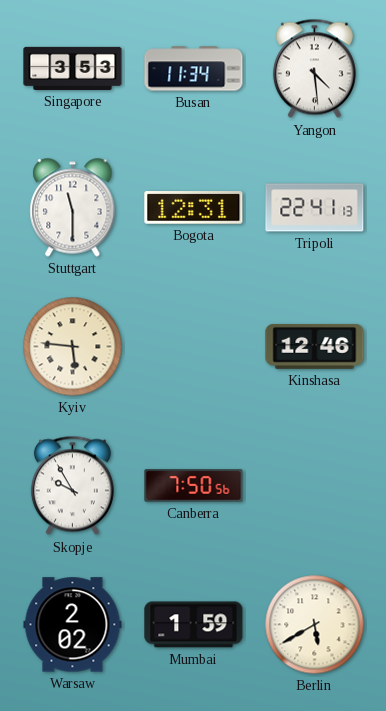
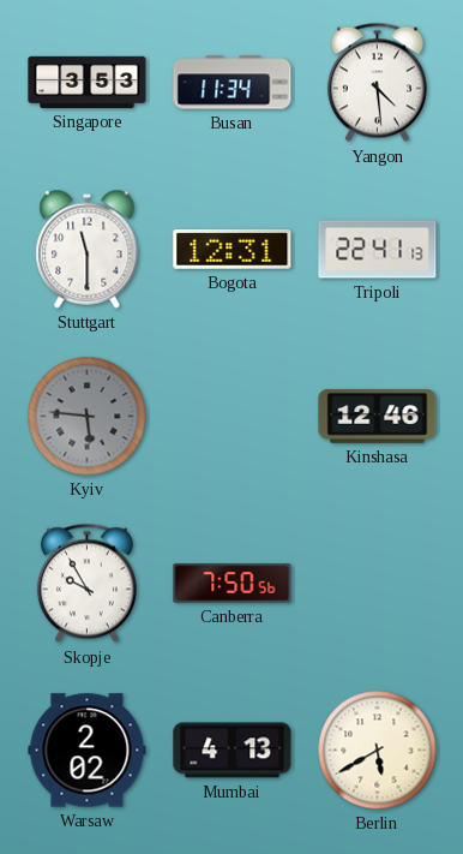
Kyiv dial: cream -> grey
Mumbai: 1:59 -> 4:13
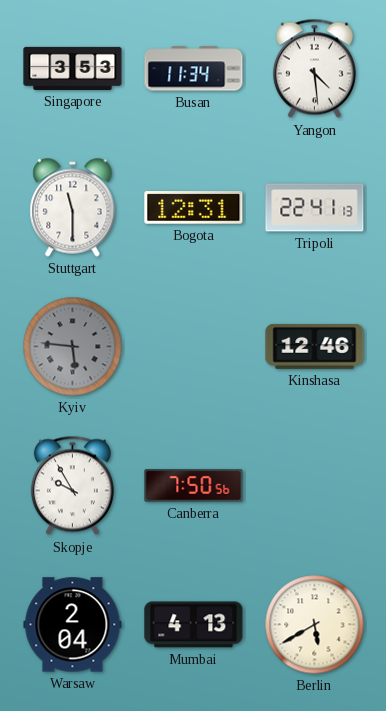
Warsaw: 2:02 -> 2:04
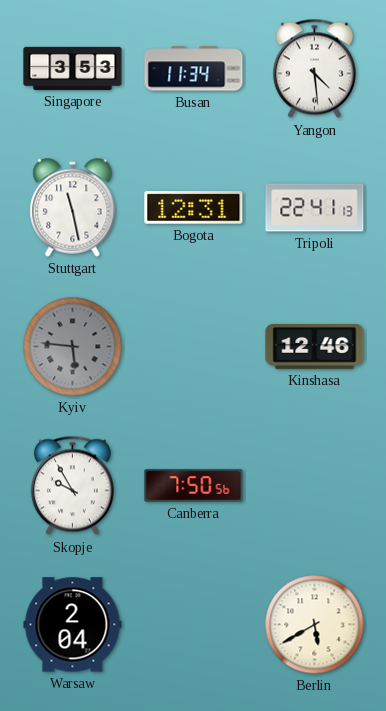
Stuttgart: 11:30 -> 11:28
Mumbai: 4:13 -> none
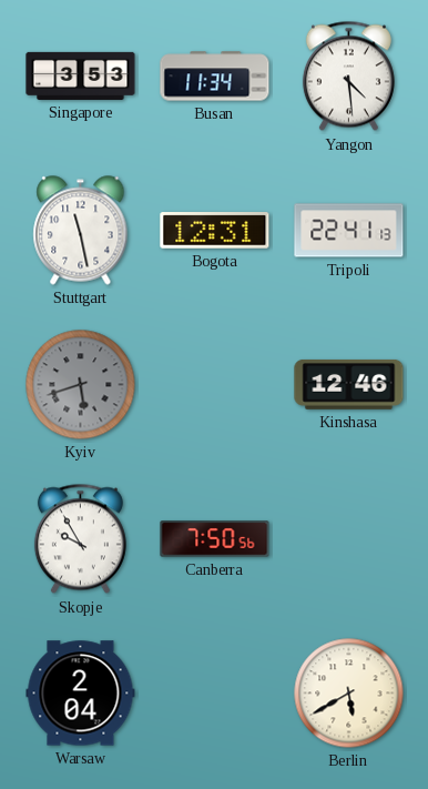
Kyiv: 5:46 -> 5:42
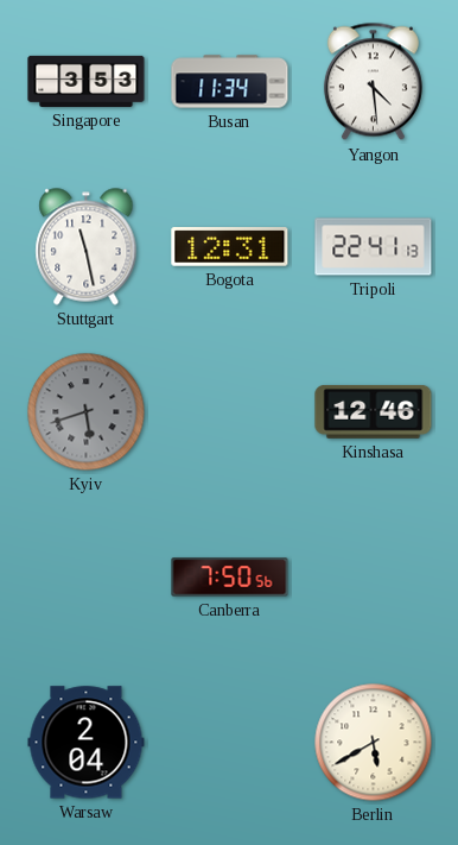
Skopje: 9:55 -> none
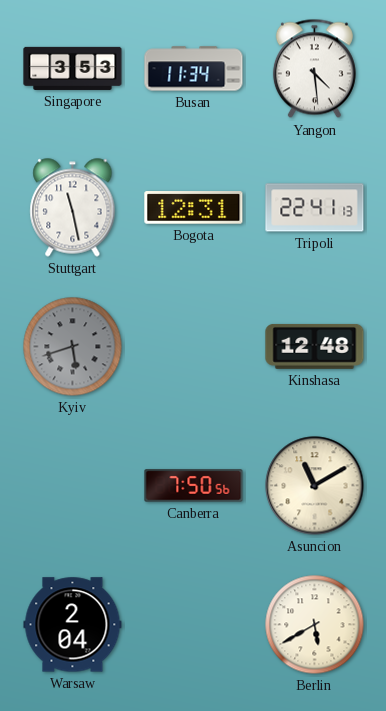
Kinshasa: 12:46 -> 12:48
Asuncion: none -> 11:10
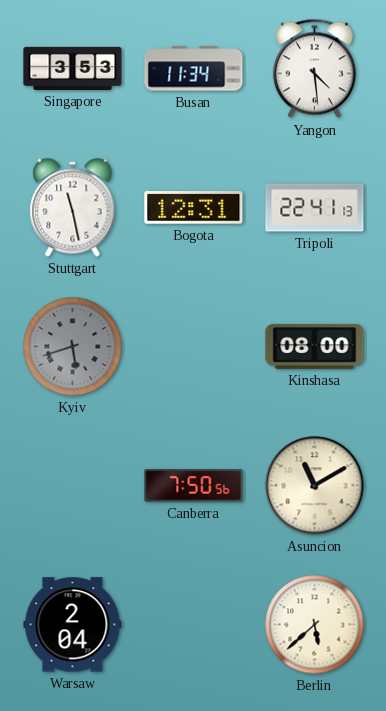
Kinshasa: 12:48 -> 08:00
Berlin: 5:40 -> 5:38
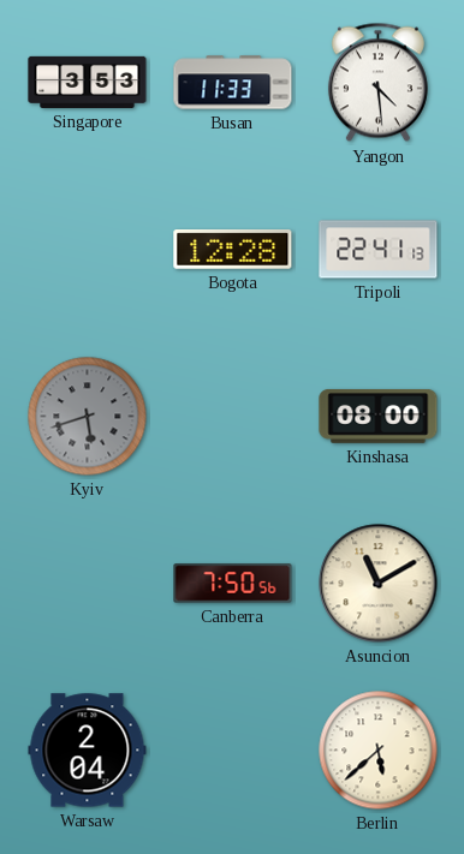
Busan: 11:34 -> 11:33
Stuttgart: 11:28 -> none
Bogota: 12:31 -> 12:28
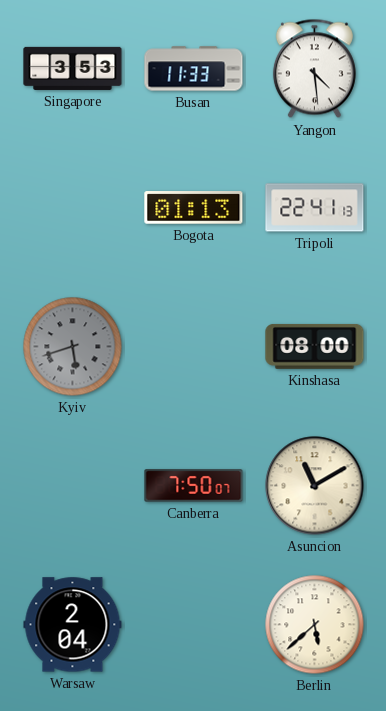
Bogota: 12:28 -> 01:13
Canberra: 7:50:56 -> 7:50:07
